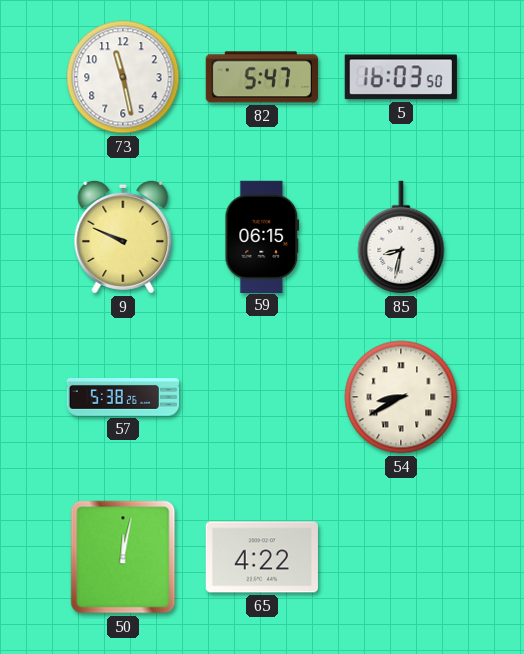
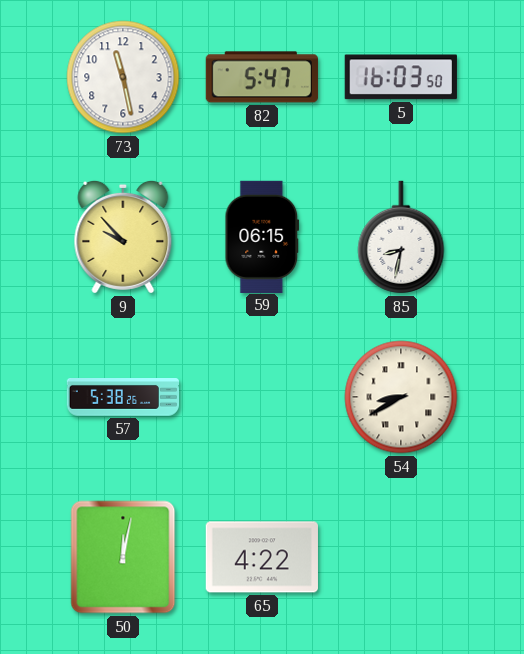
9: 9:49 -> 9:53
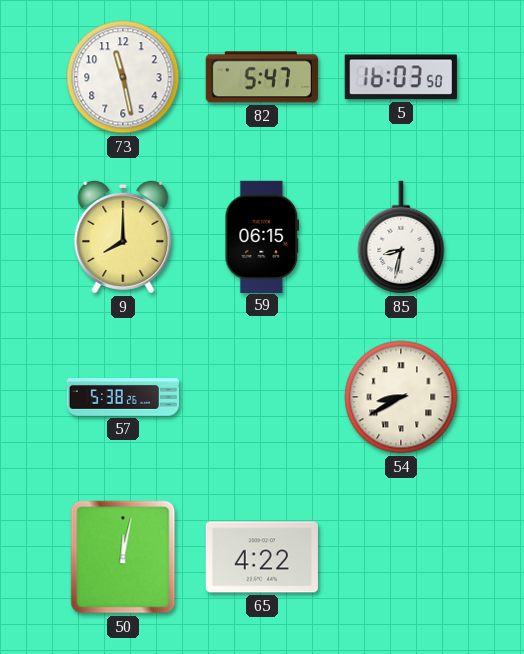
9: 9:53 -> 8:00
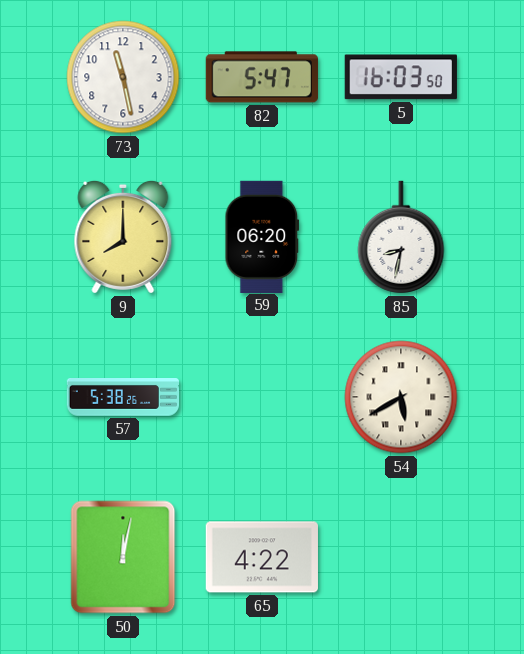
59: 06:15 -> 06:20
54: 8:40 -> 5:40
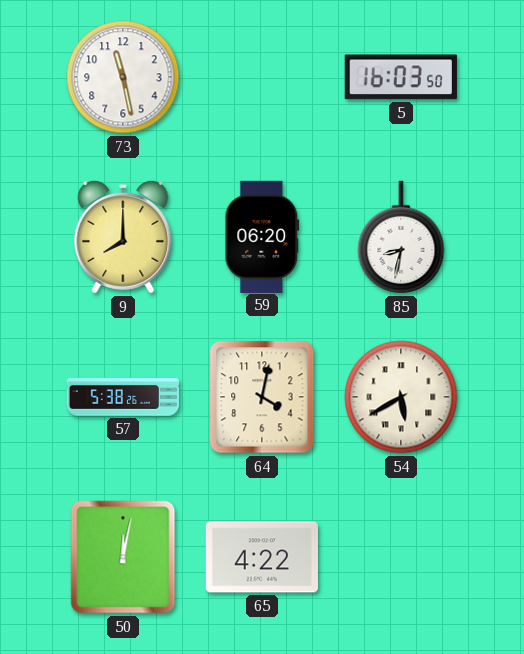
82: 5:47 -> none
64: none -> 4:02
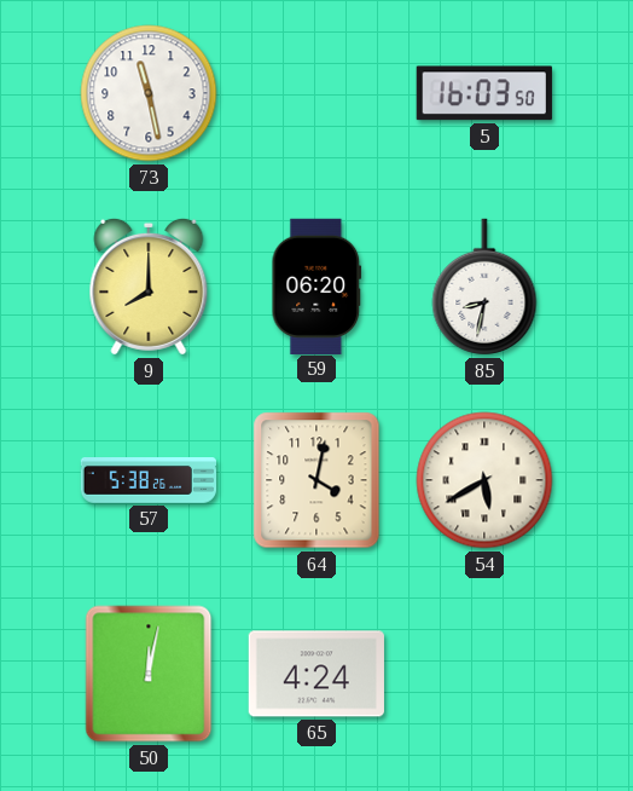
65: 4:22 -> 4:24
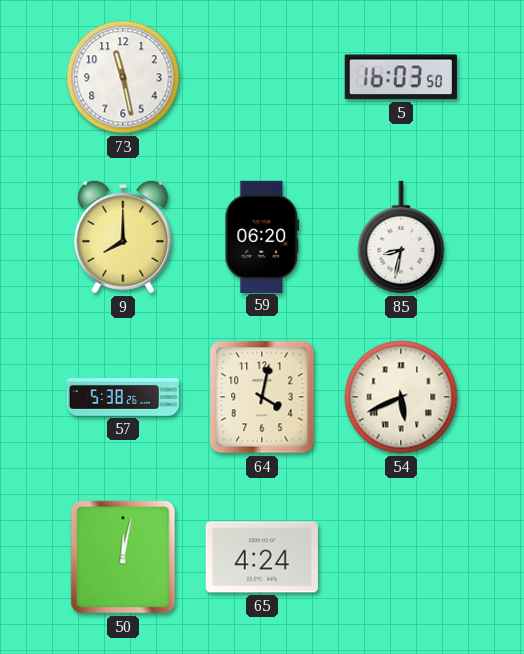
54: 5:40 -> 5:41
